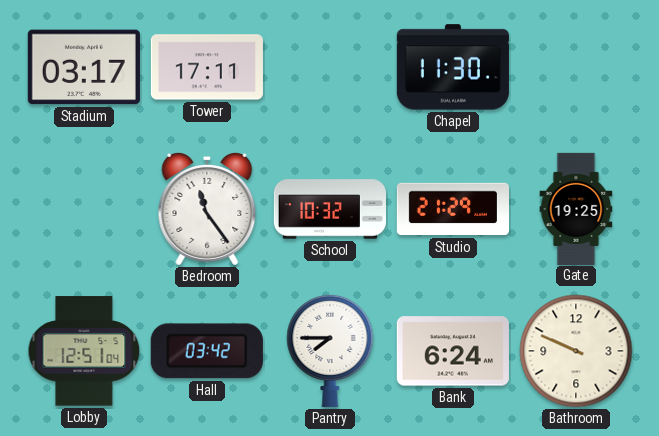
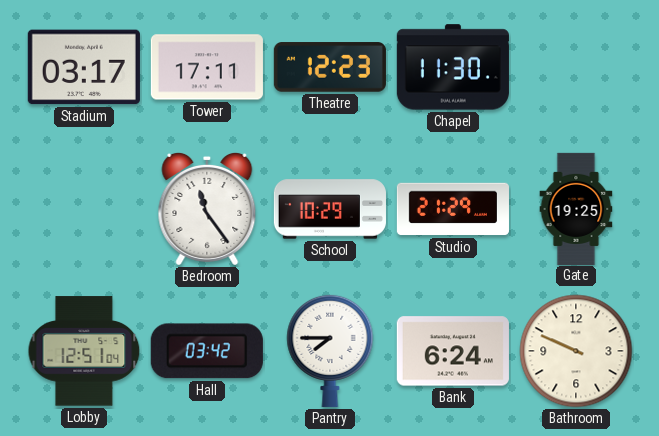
Theatre: none -> 12:23
School: 10:32 -> 10:29
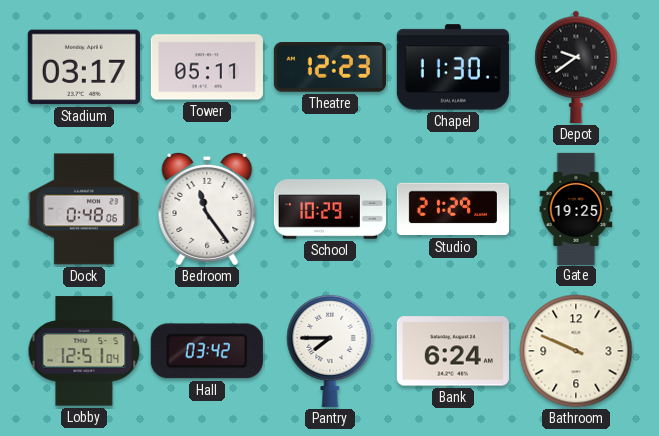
Tower: 17:11 -> 05:11
Depot: none -> 9:39
Dock: none -> 0:48
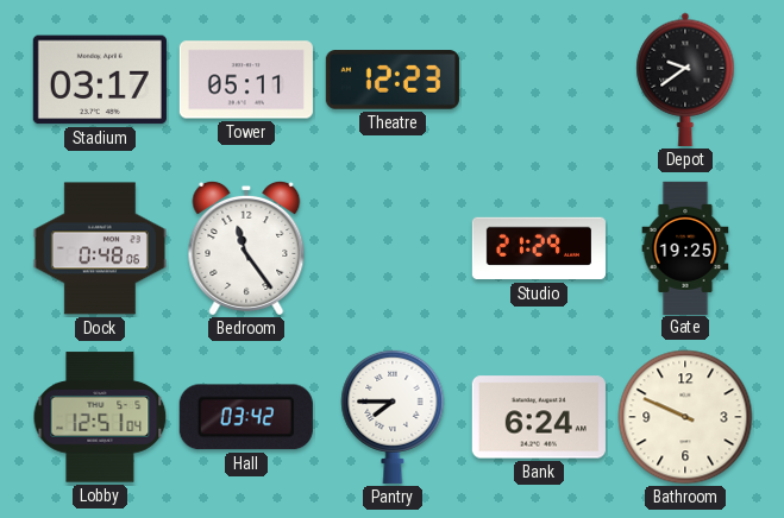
Chapel: 11:30 -> none
School: 10:29 -> none
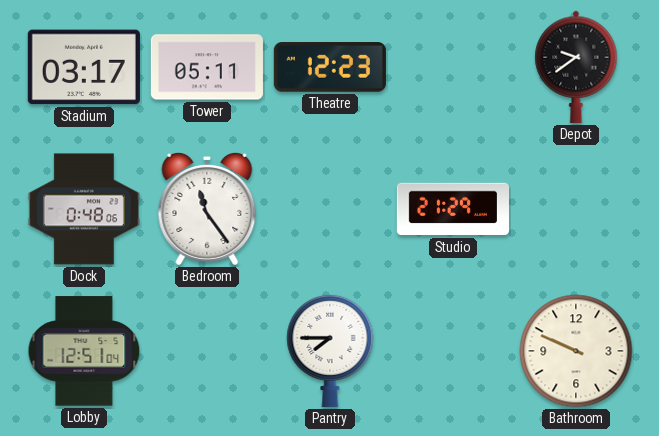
Gate: 19:25 -> none
Hall: 03:42 -> none
Bank: 6:24 -> none
